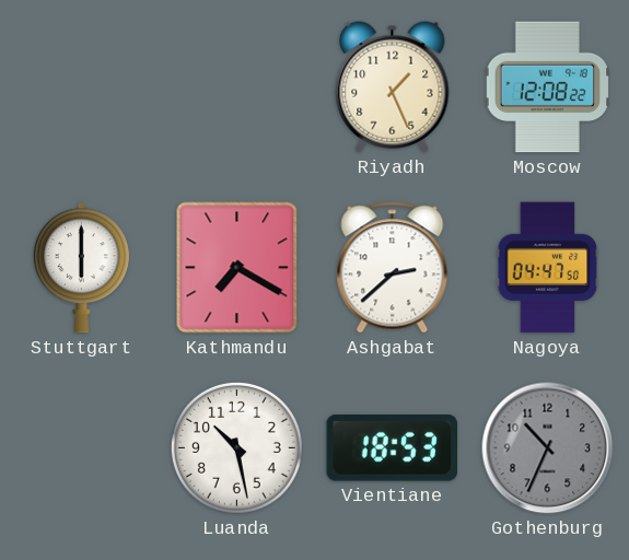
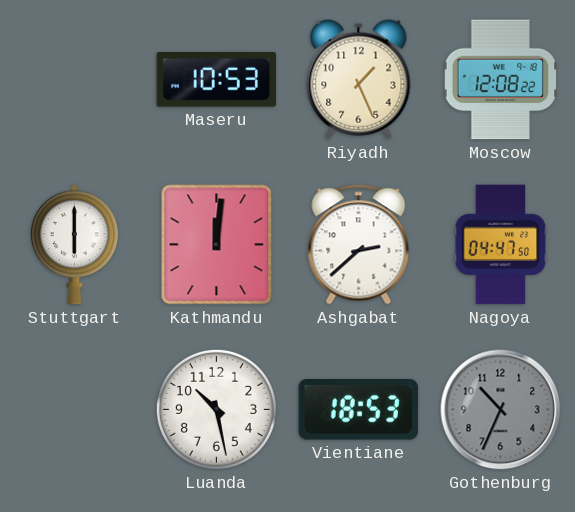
Maseru: none -> 10:53
Kathmandu: 7:20 -> 12:01
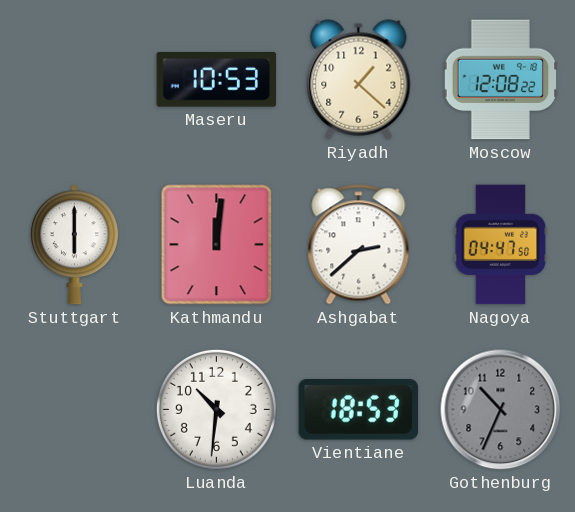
Riyadh: 1:26 -> 1:22
Luanda: 10:28 -> 10:31
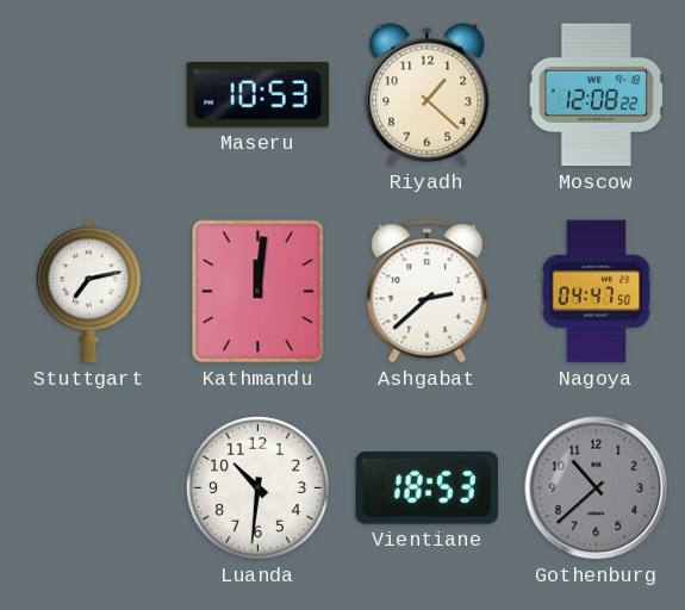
Stuttgart: 6:00 -> 7:13
Gothenburg: 10:34 -> 10:38
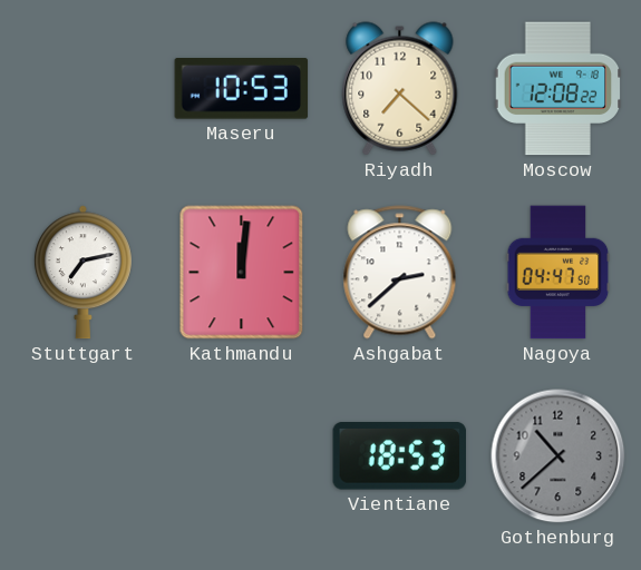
Riyadh: 1:22 -> 7:22
Luanda: 10:31 -> none
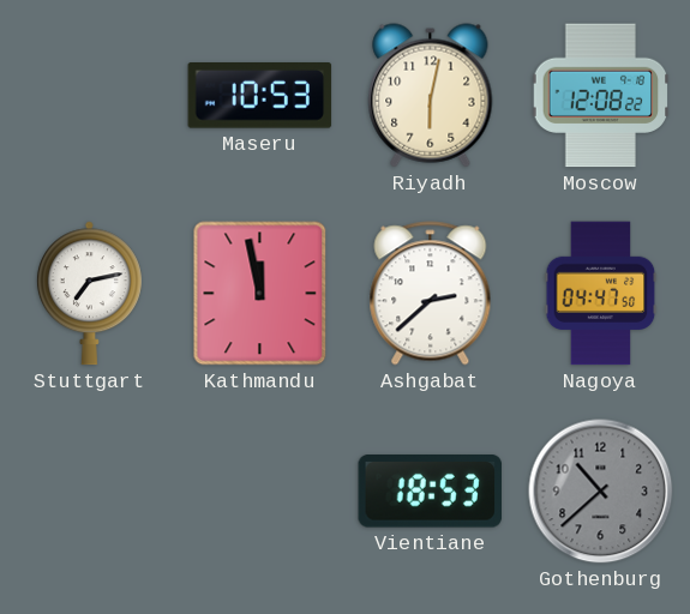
Riyadh: 7:22 -> 6:02
Kathmandu: 12:01 -> 11:58
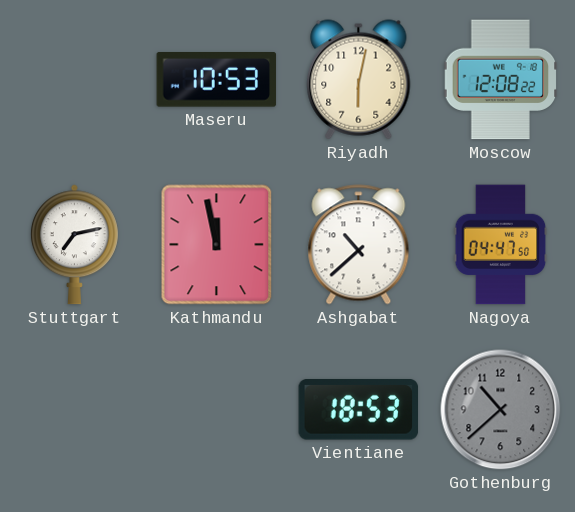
Ashgabat: 2:38 -> 10:38
